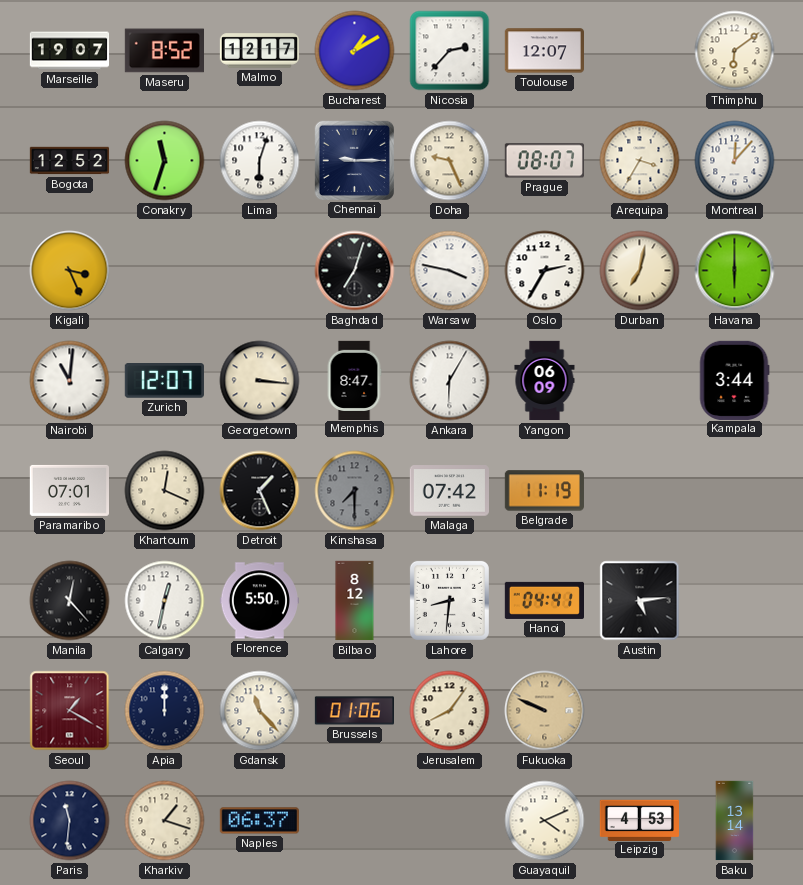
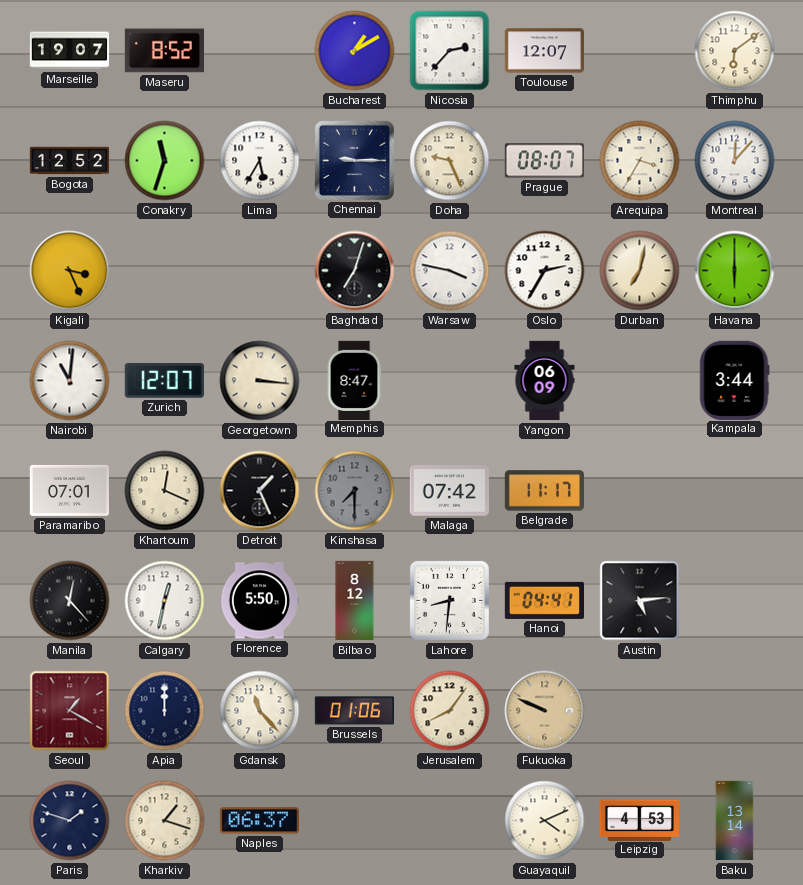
Malmo: 12:17 -> none
Lima: 6:03 -> 5:35
Ankara: 6:05 -> none
Belgrade: 11:19 -> 11:17
Paris: 11:31 -> 1:48
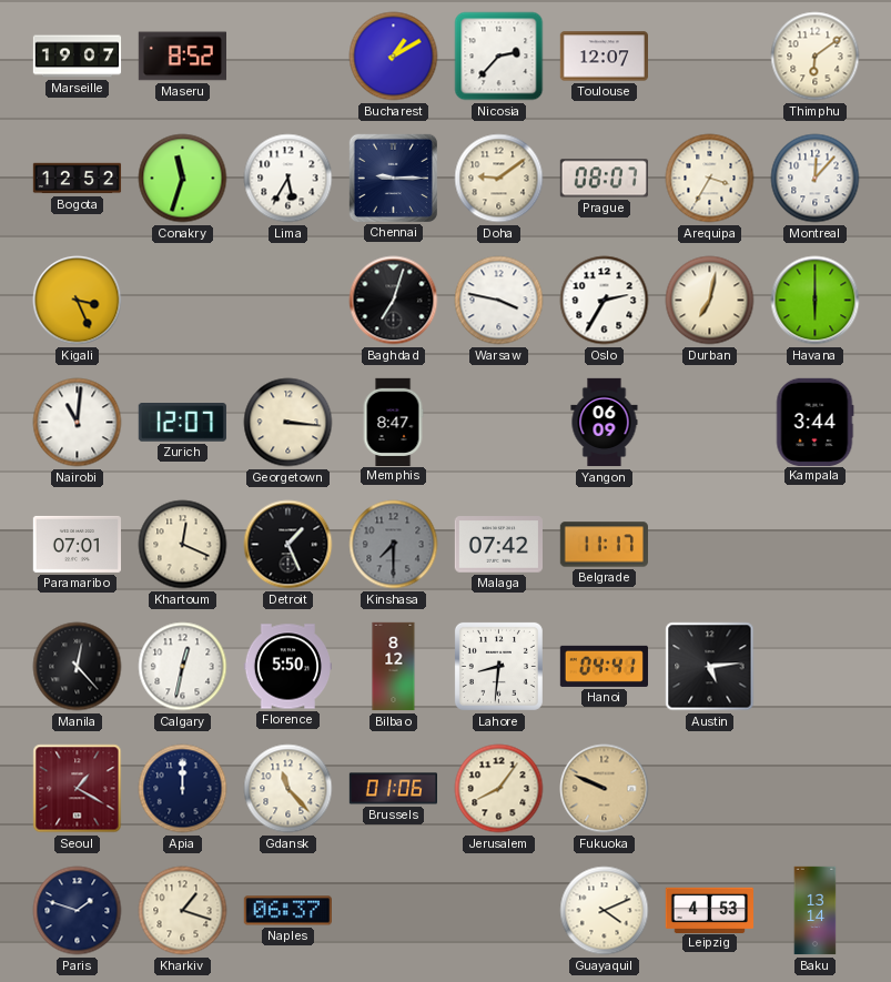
Doha: 9:26 -> 9:09
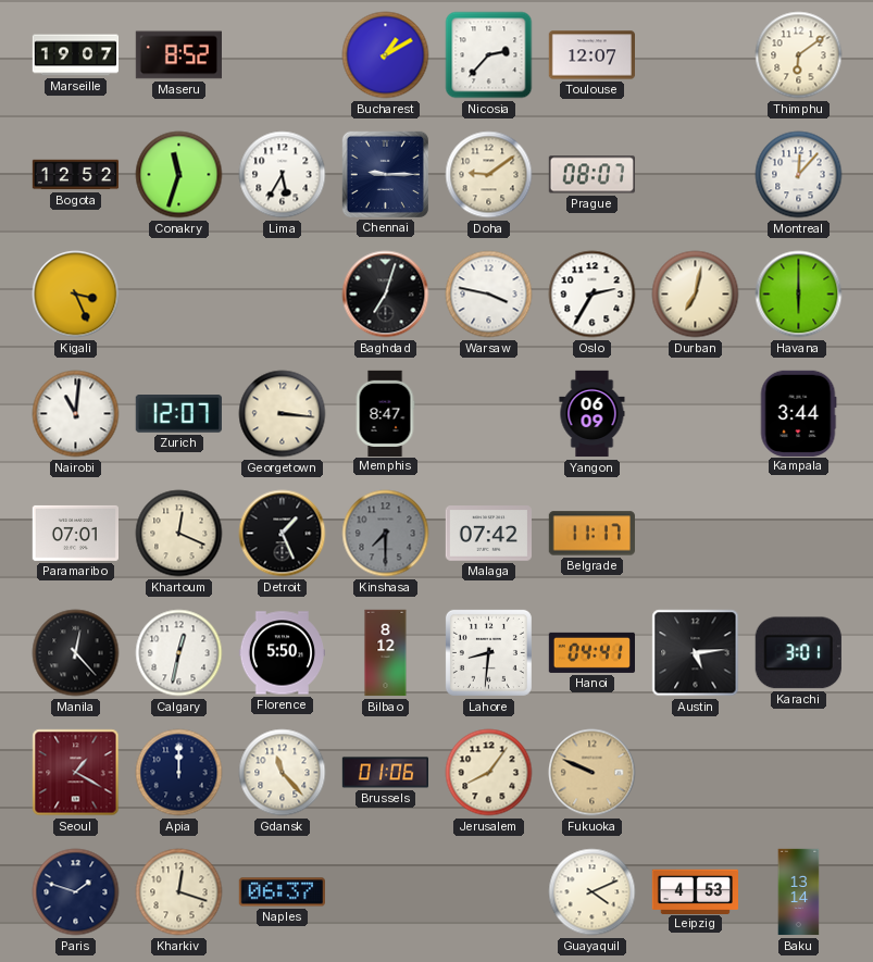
Arequipa: 3:35 -> none
Karachi: none -> 3:01
Kharkiv: 1:18 -> 12:18
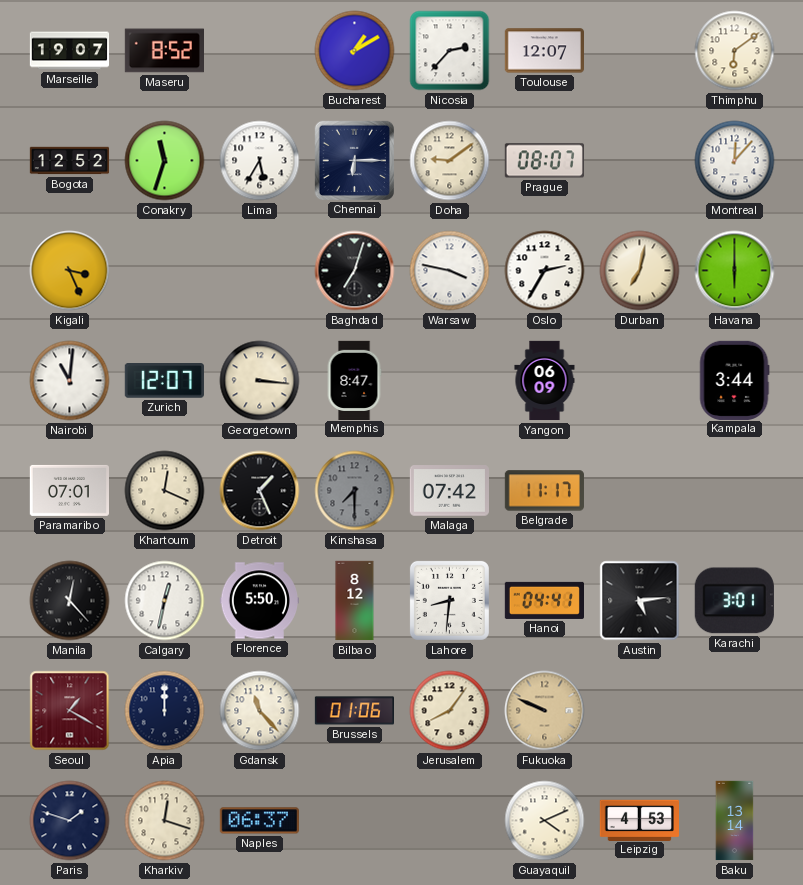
Chennai: 9:15 -> 6:15
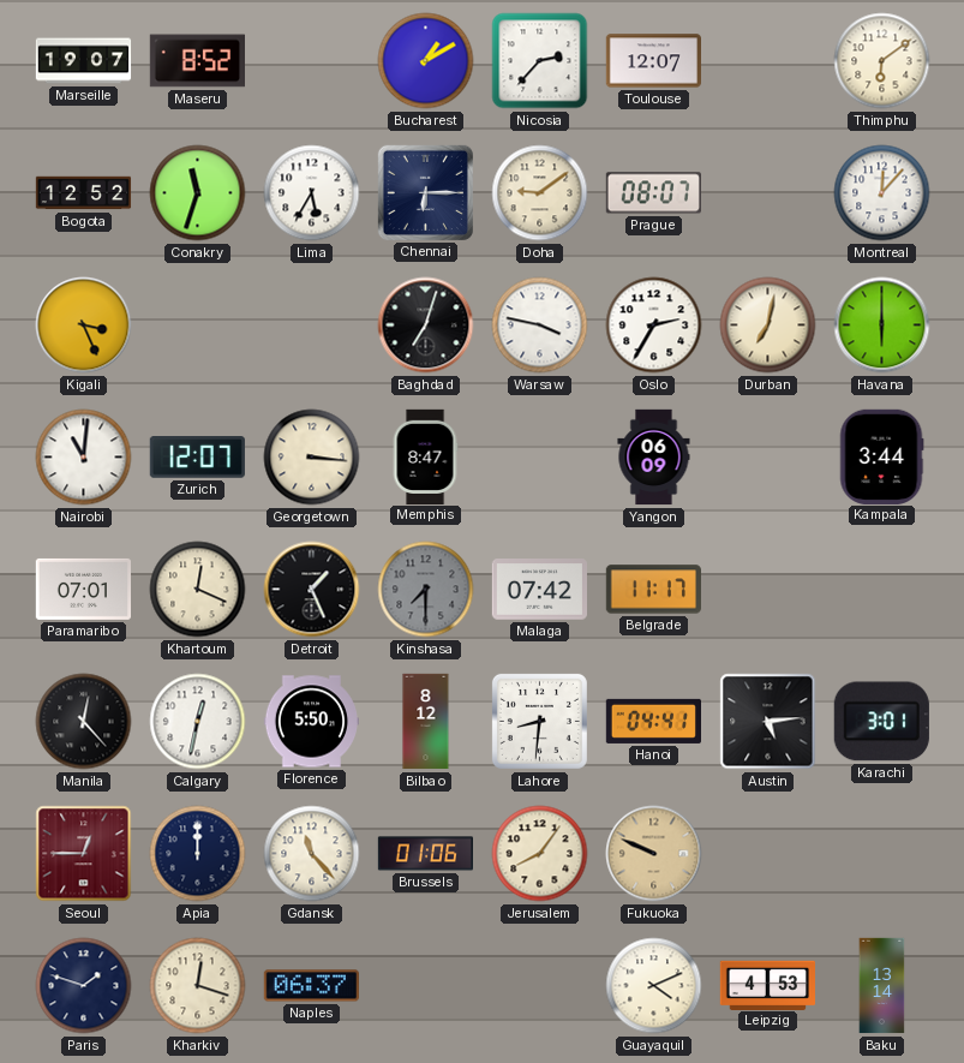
Seoul: 1:20 -> 12:45
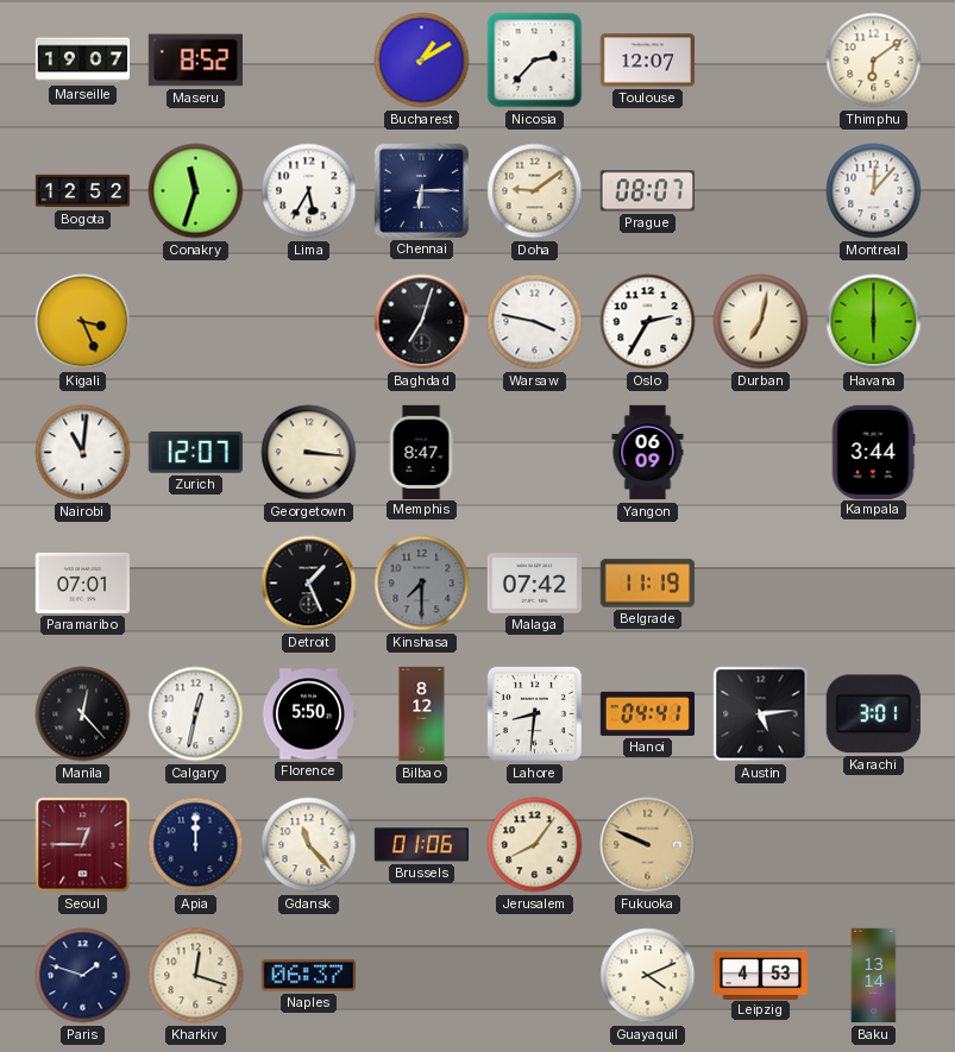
Khartoum: 12:19 -> none
Belgrade: 11:17 -> 11:19
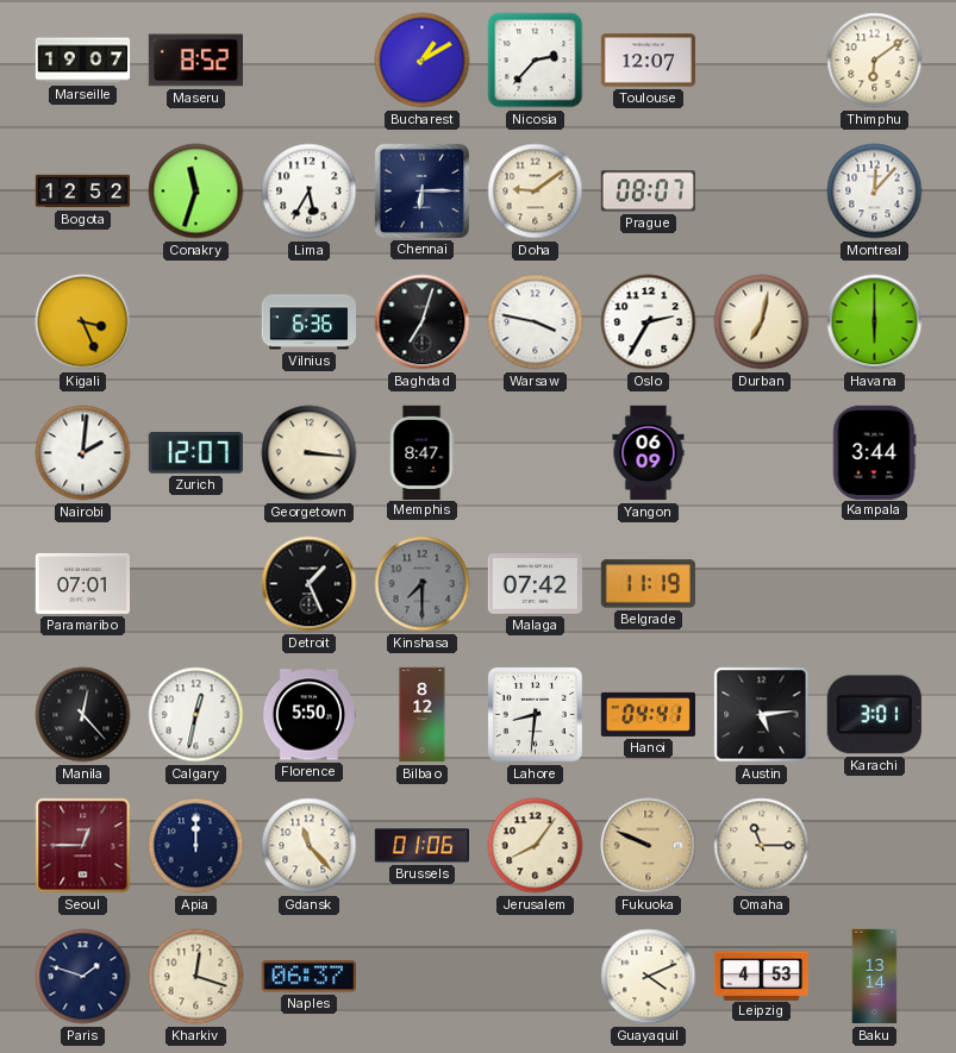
Vilnius: none -> 6:36
Nairobi: 11:01 -> 2:01
Omaha: none -> 11:15
